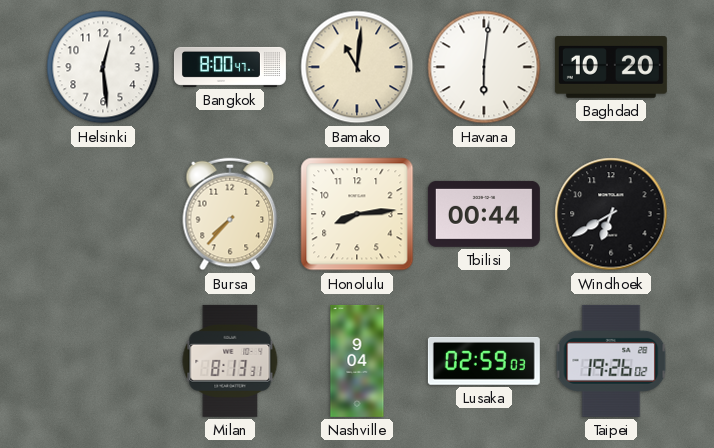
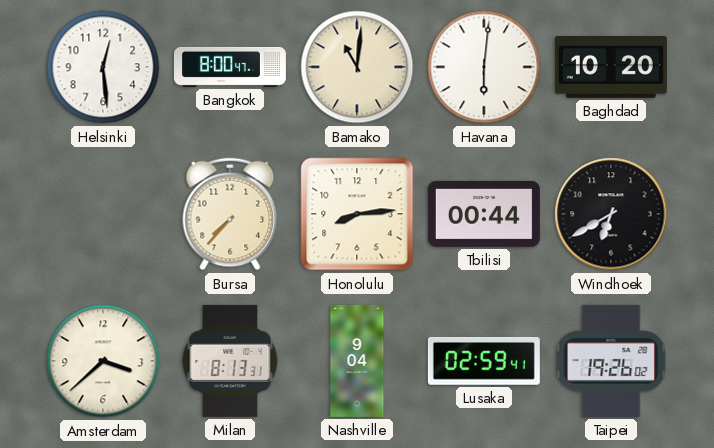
Amsterdam: none -> 3:38
Lusaka: 02:59:03 -> 02:59:41
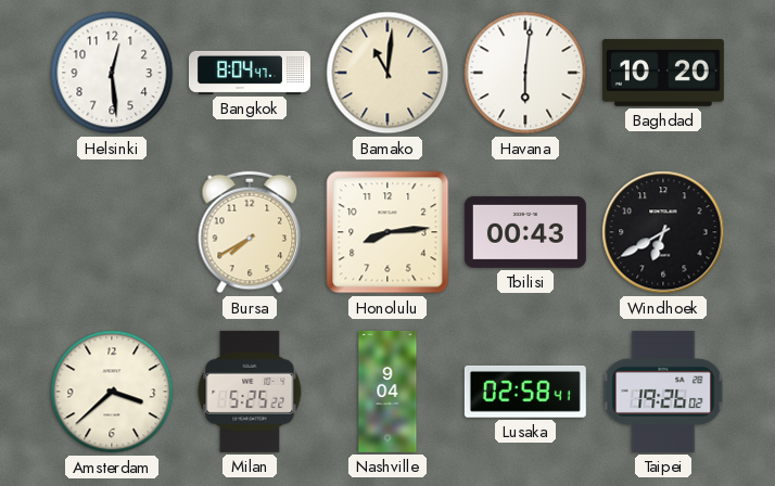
Bangkok: 8:00 -> 8:04
Bursa: 7:37 -> 7:40
Tbilisi: 00:44 -> 00:43
Milan: 8:13 -> 5:25
Lusaka: 02:59 -> 02:58
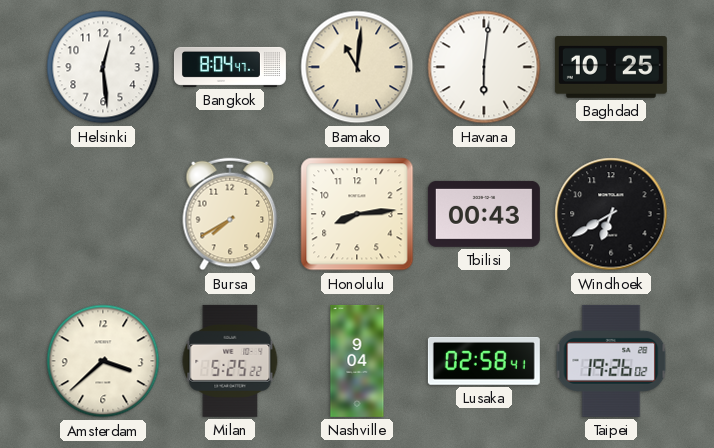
Baghdad: 10:20 -> 10:25
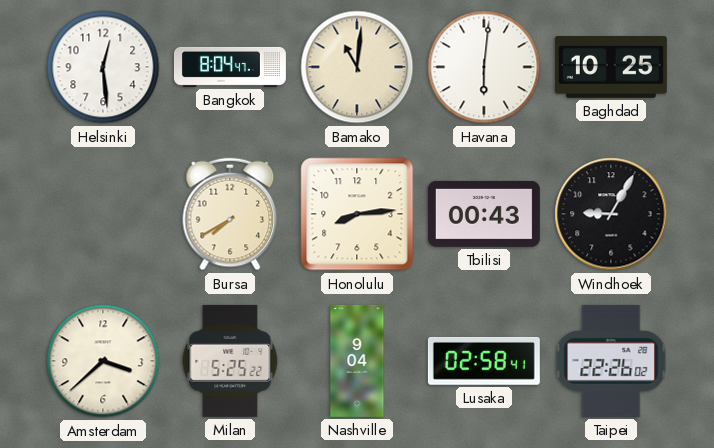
Windhoek: 6:40 -> 9:05
Taipei: 19:26 -> 22:26
